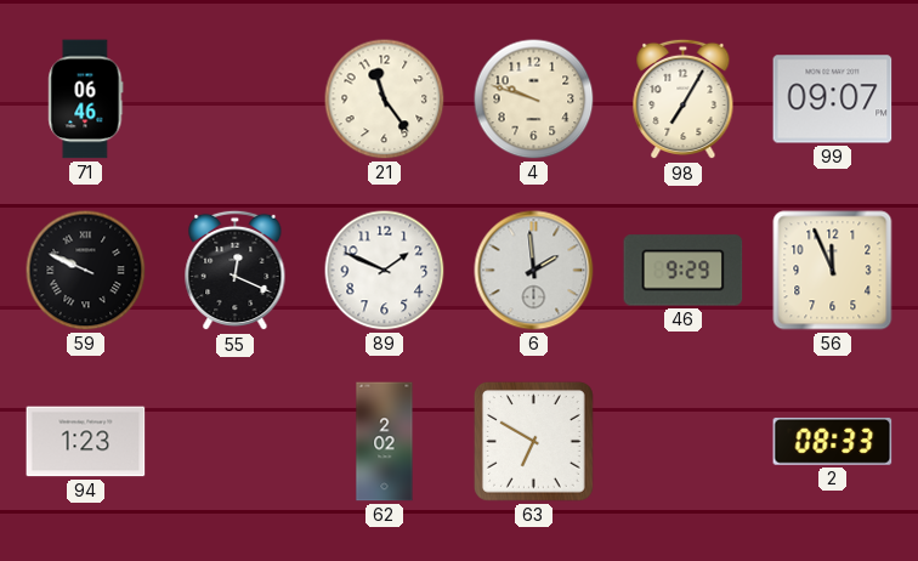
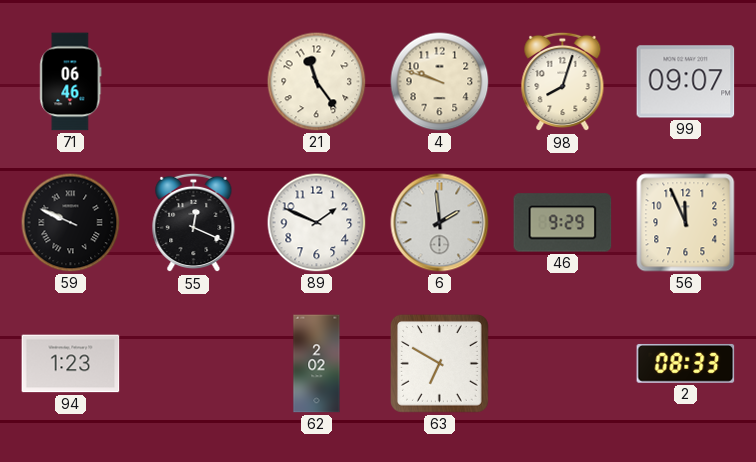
98: 7:05 -> 8:03
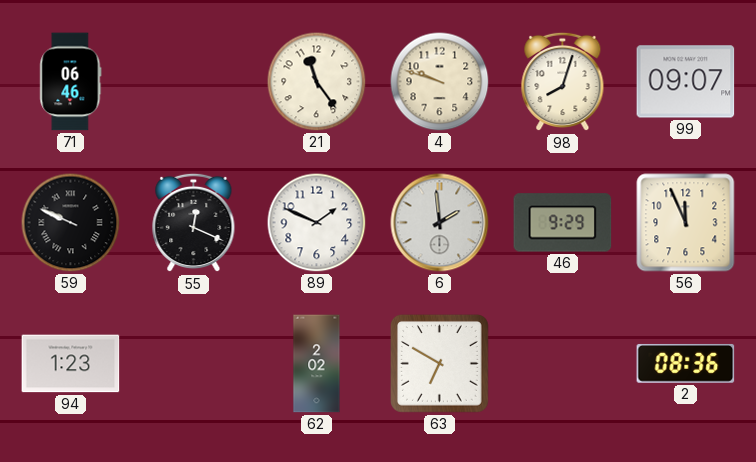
2: 08:33 -> 08:36
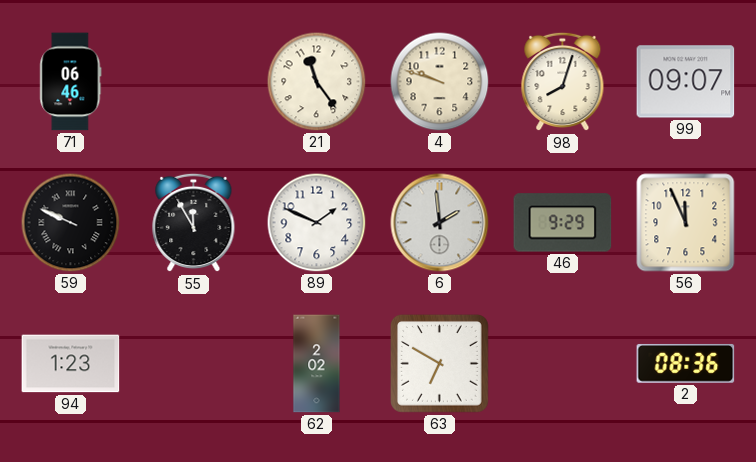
55: 12:19 -> 11:55
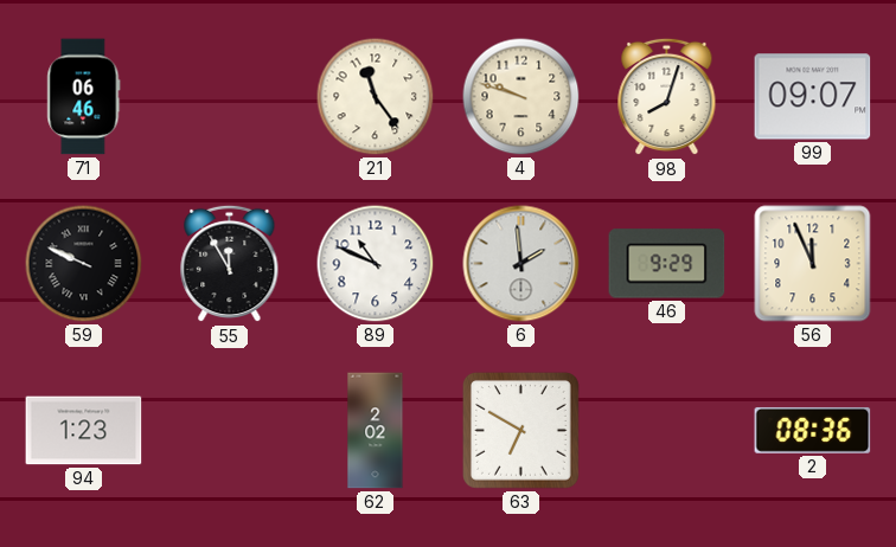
89: 1:49 -> 10:49
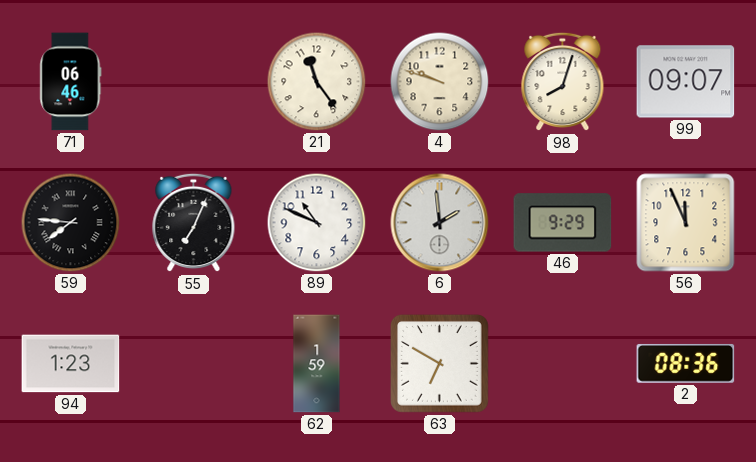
59: 9:49 -> 7:46
55: 11:55 -> 7:04
62: 2:02 -> 1:59
